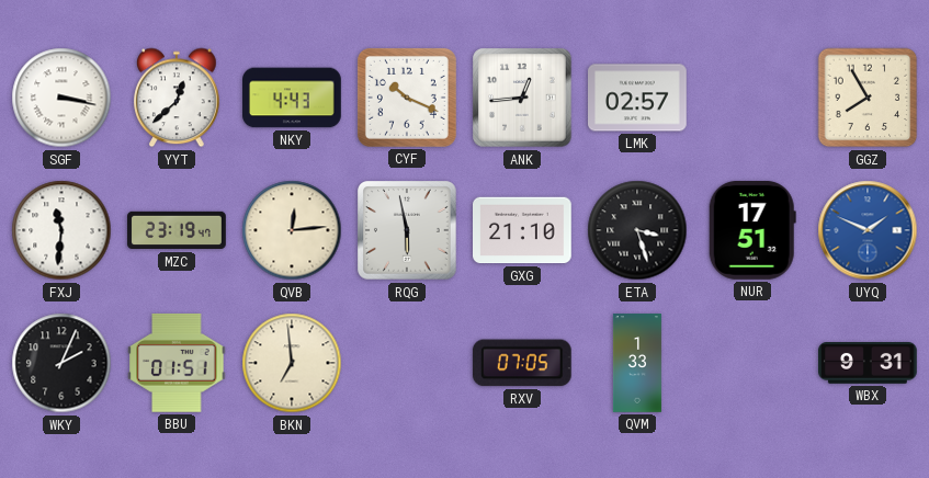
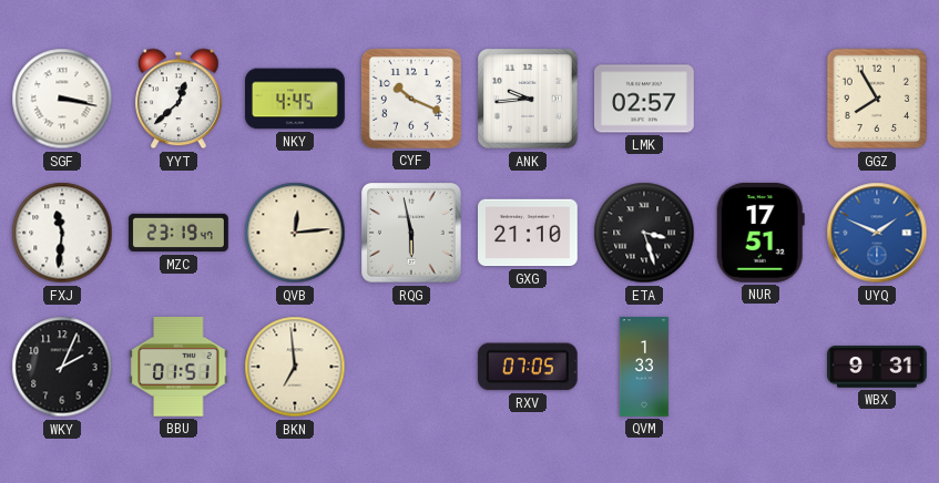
NKY: 4:43 -> 4:45
ANK: 12:44 -> 9:44
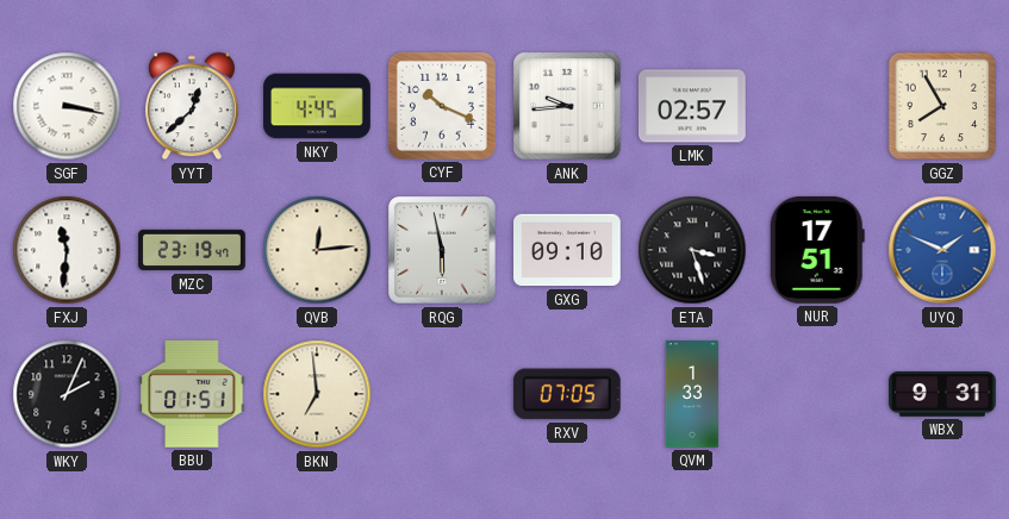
GXG: 21:10 -> 09:10
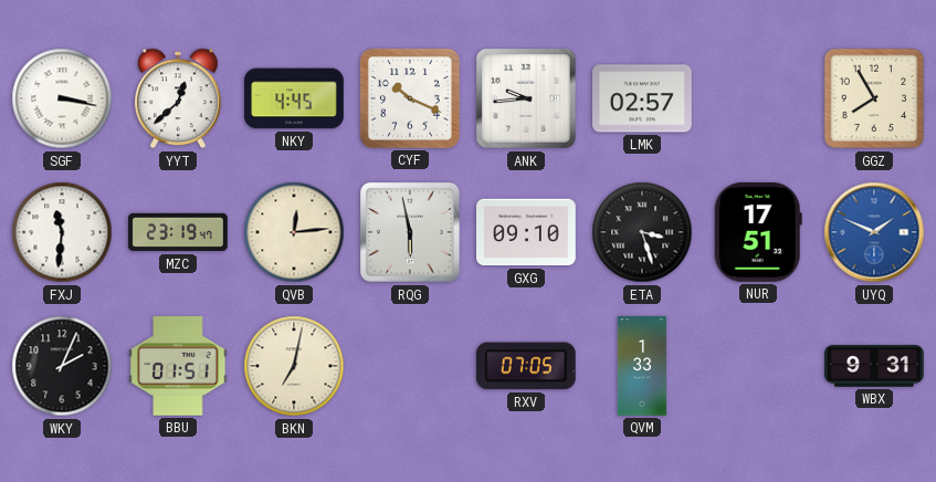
BKN: 6:59 -> 7:02
